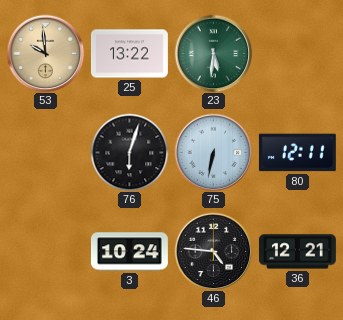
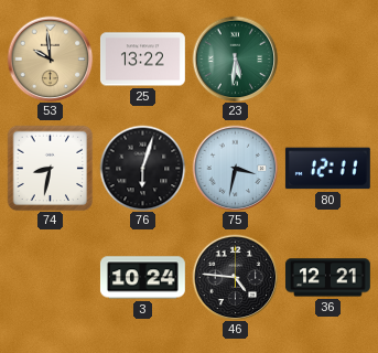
74: none -> 8:32
75: 6:32 -> 3:32
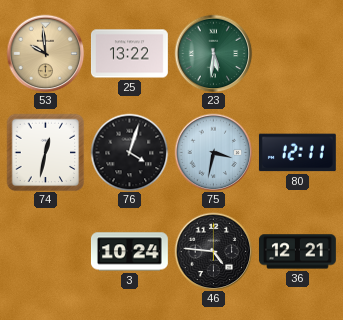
74: 8:32 -> 12:32
76: 6:03 -> 4:03
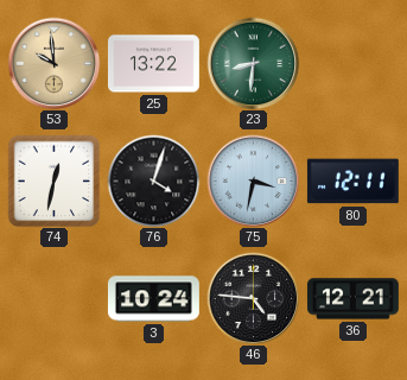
23: 5:31 -> 8:31
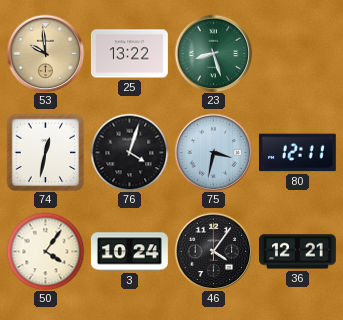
23: 8:31 -> 8:27
50: none -> 4:06
46: 4:46 -> 4:06
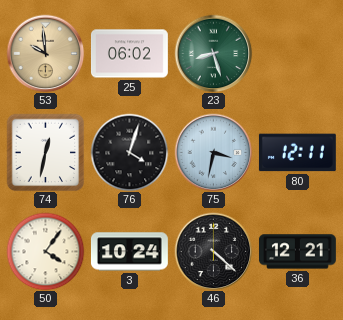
25: 13:22 -> 06:02
46: 4:06 -> 4:22
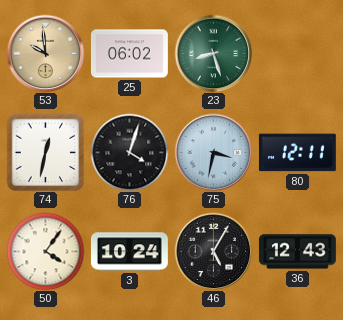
46: 4:22 -> 5:05
36: 12:21 -> 12:43
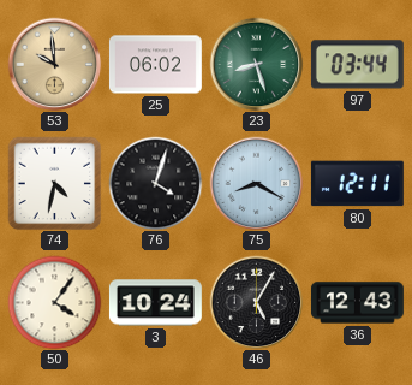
97: none -> 03:44
74: 12:32 -> 4:32
75: 3:32 -> 8:20
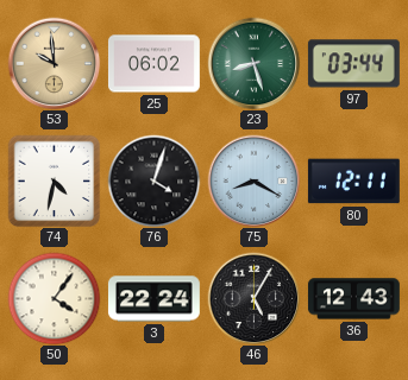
3: 10:24 -> 22:24
